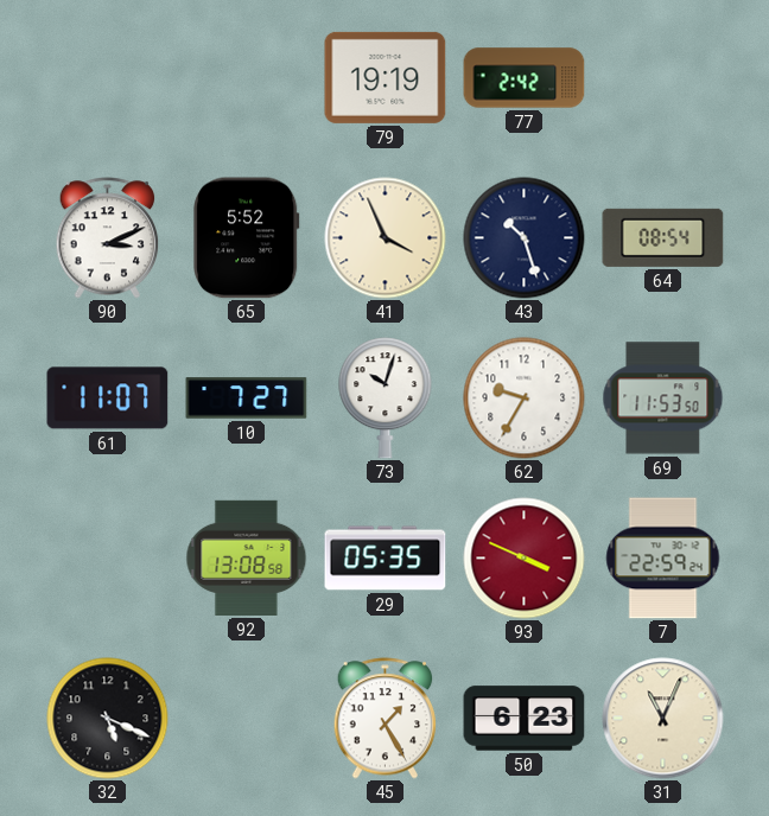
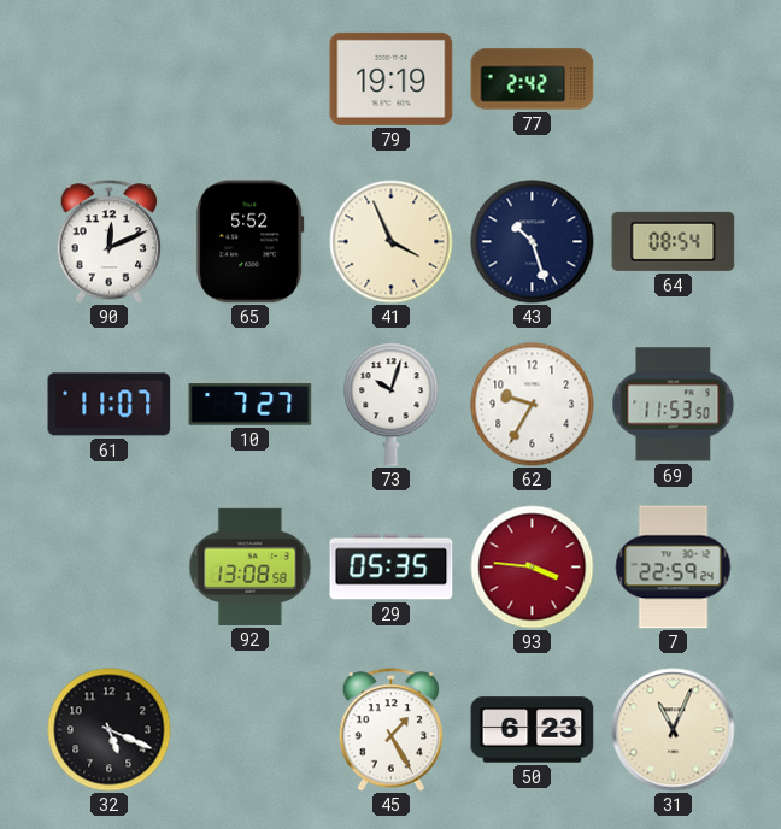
90: 3:11 -> 12:11
93: 3:49 -> 3:46
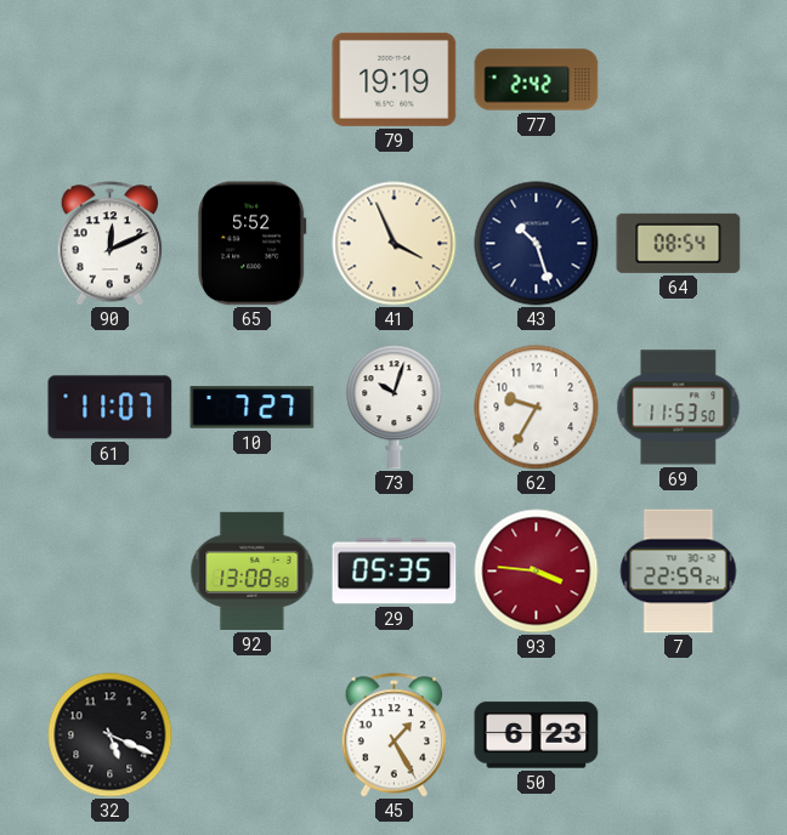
31: 11:04 -> none
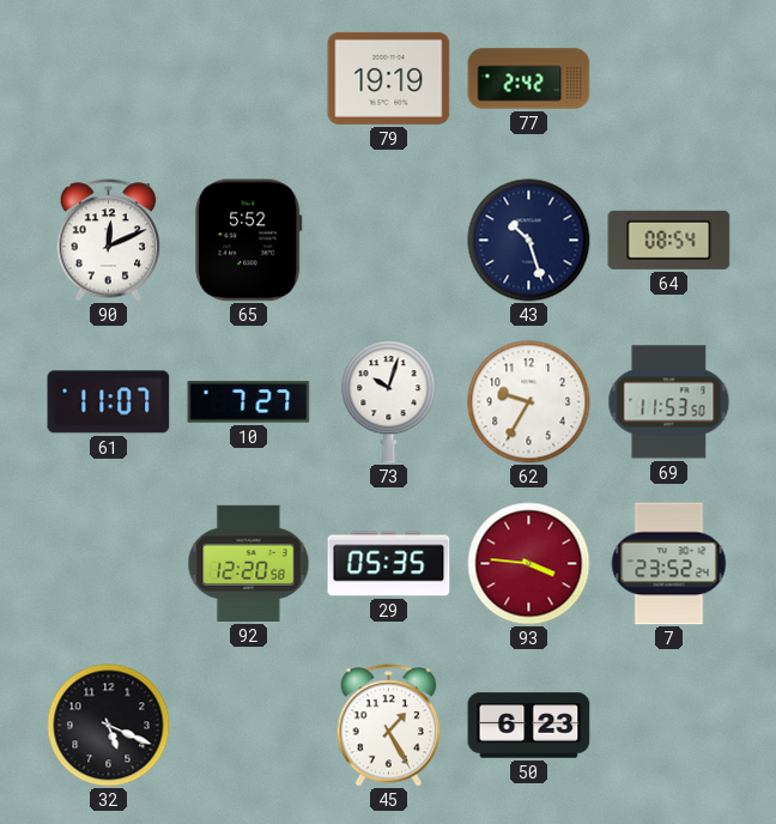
41: 3:56 -> none
92: 13:08 -> 12:20
7: 22:59 -> 23:52
